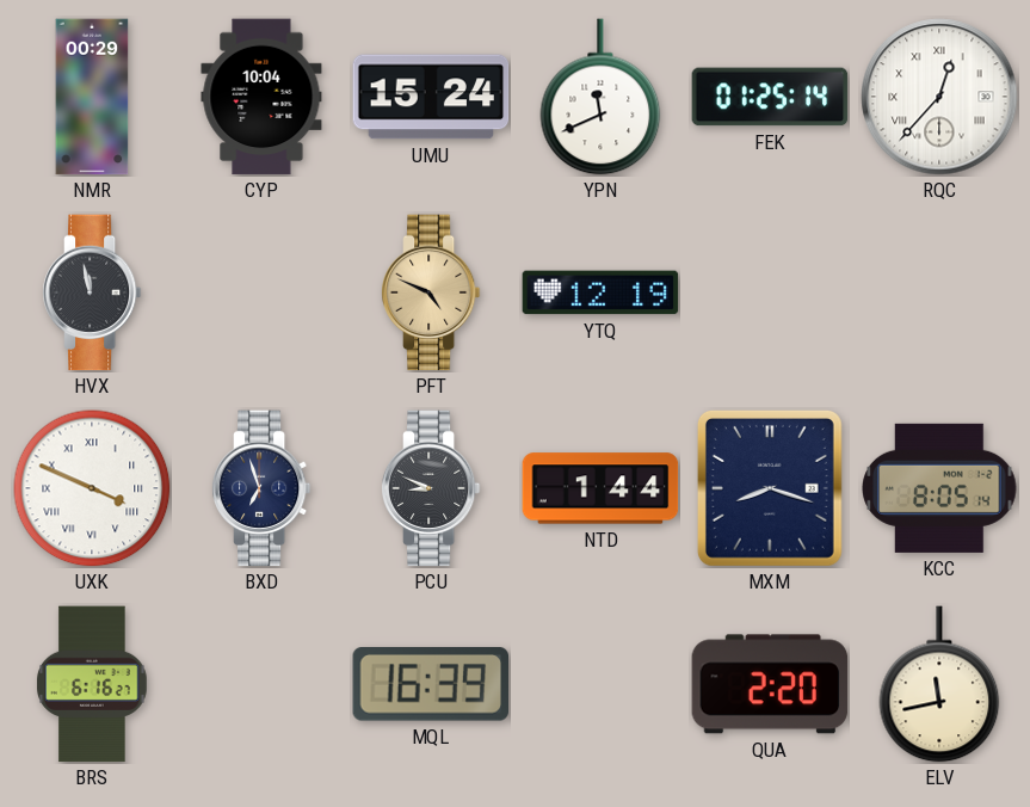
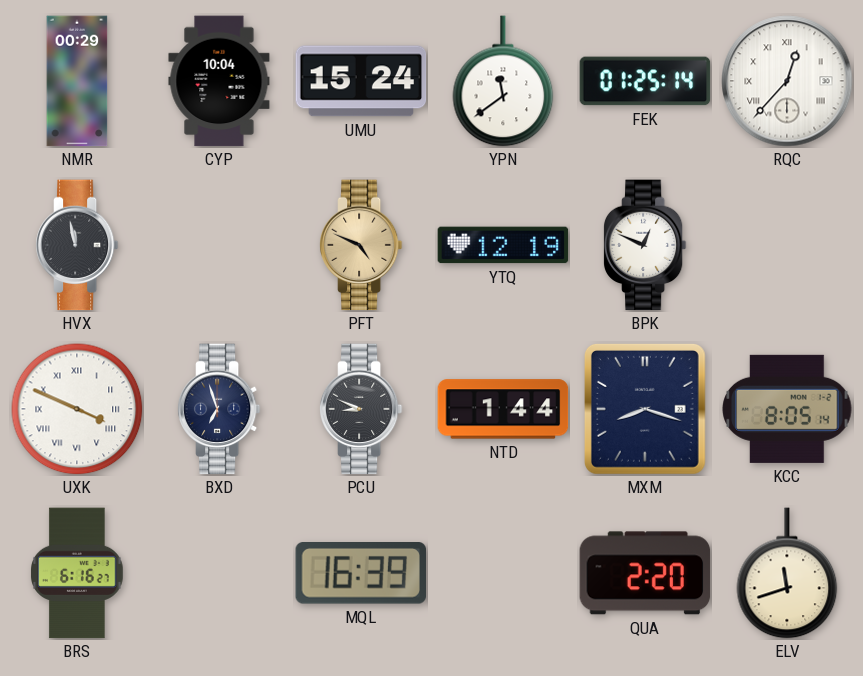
YPN: 11:41 -> 11:39
BPK: none -> 12:49
ELV: 11:43 -> 11:42
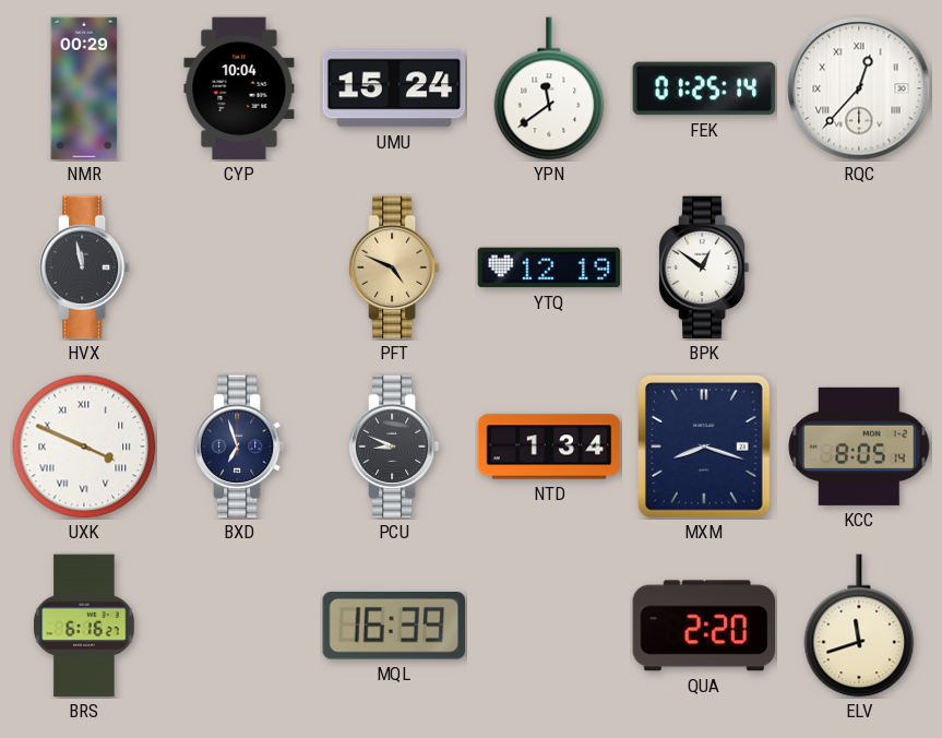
BPK: 12:49 -> 12:51
NTD: 1:44 -> 1:34
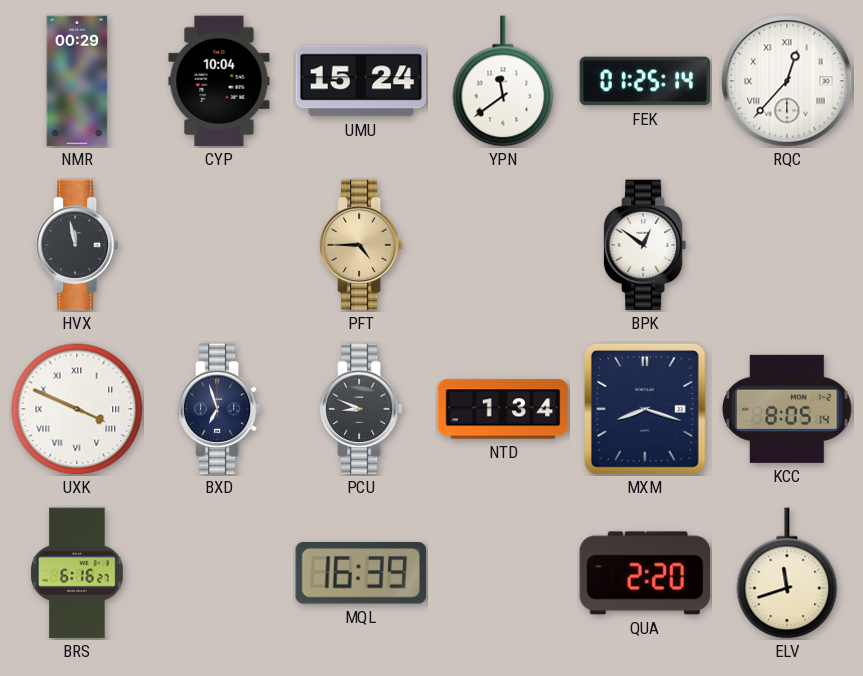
PFT: 4:49 -> 4:45
YTQ: 12:19 -> none
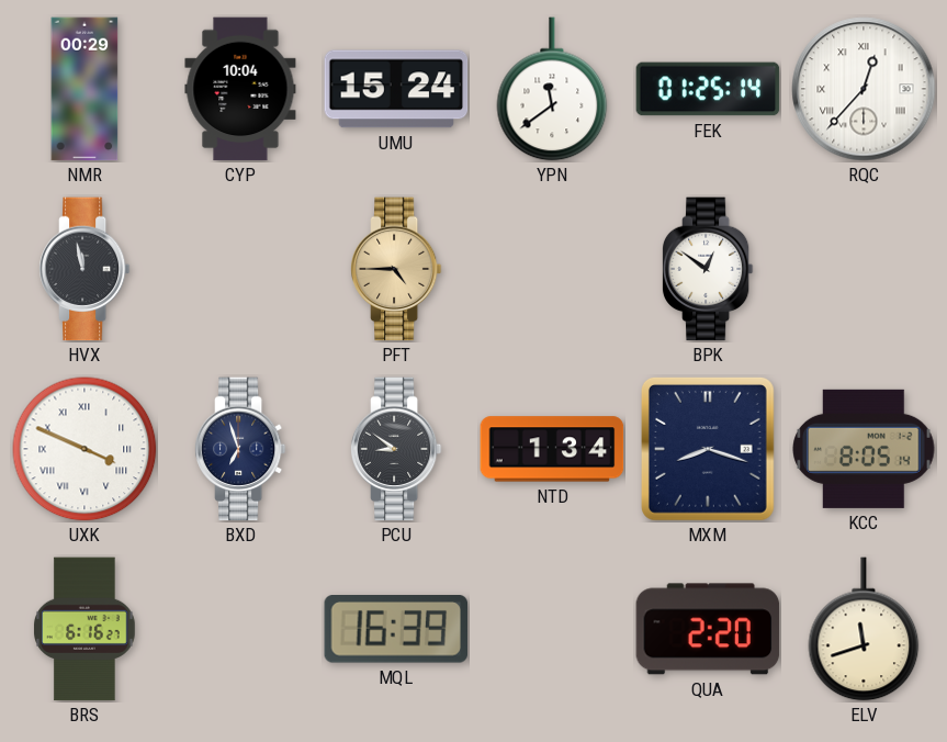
PCU: 8:49 -> 8:51
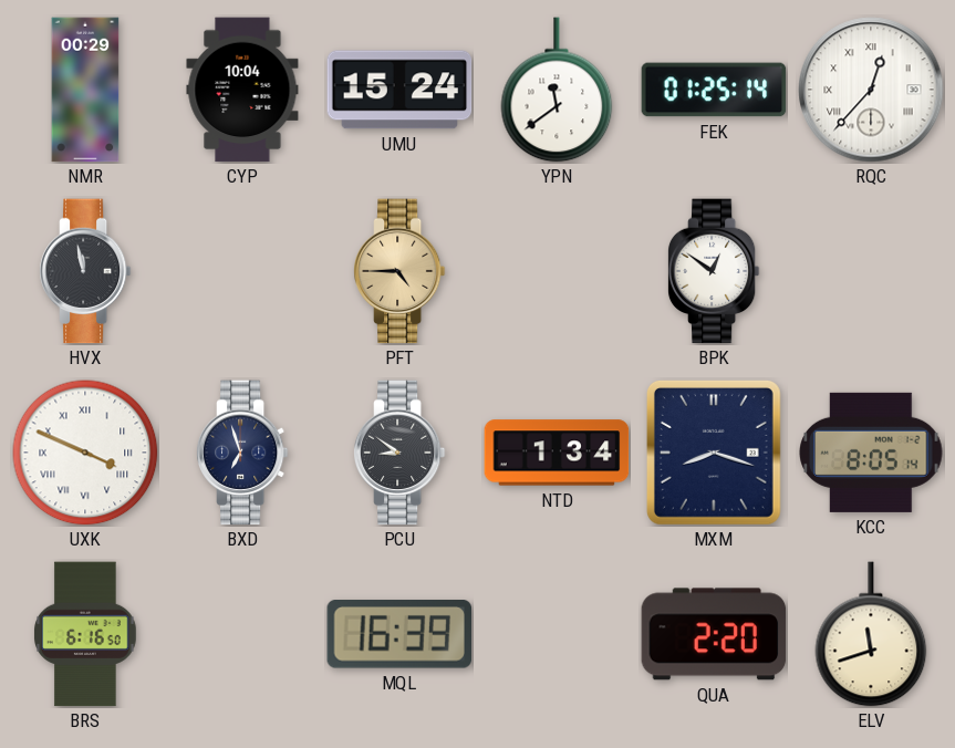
BRS: 6:16:27 -> 6:16:50
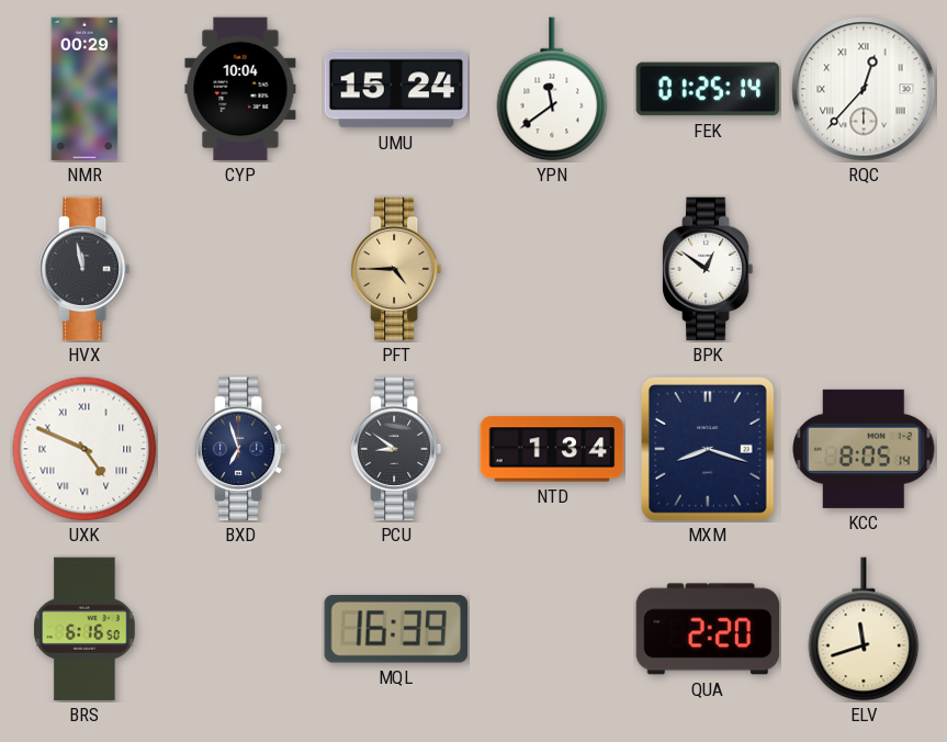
UXK: 3:49 -> 4:49
